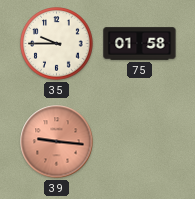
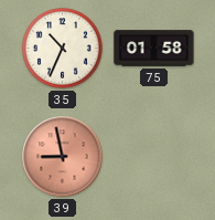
35: 9:45 -> 10:34
39: 9:16 -> 8:58
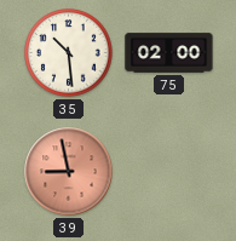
35: 10:34 -> 10:29
75: 01:58 -> 02:00
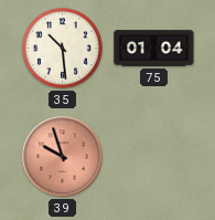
75: 02:00 -> 01:04
39: 8:58 -> 9:57
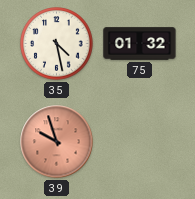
35: 10:29 -> 4:28
75: 01:04 -> 01:32
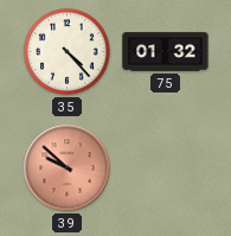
35: 4:28 -> 4:23
39: 9:57 -> 9:52
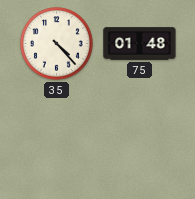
75: 01:32 -> 01:48
39: 9:52 -> none
